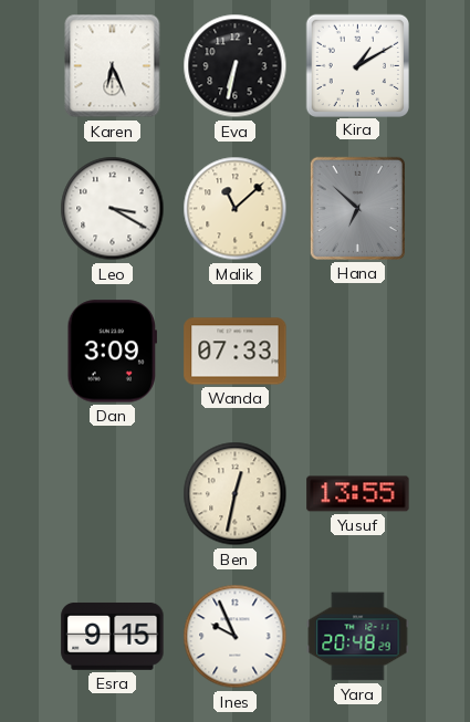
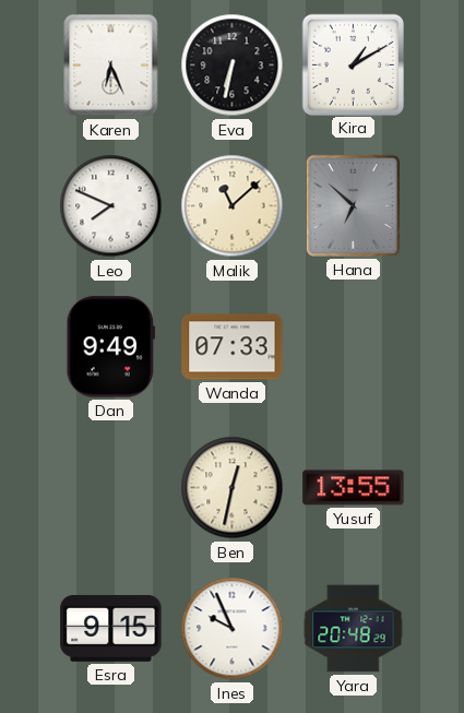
Leo: 3:20 -> 7:49
Dan: 3:09 -> 9:49
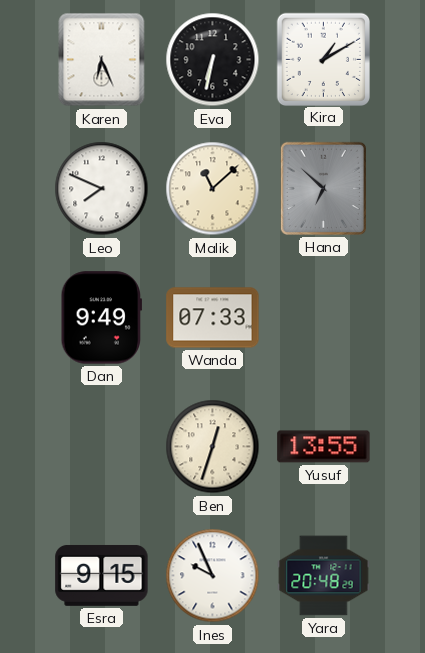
Ben: 12:32 -> 12:33
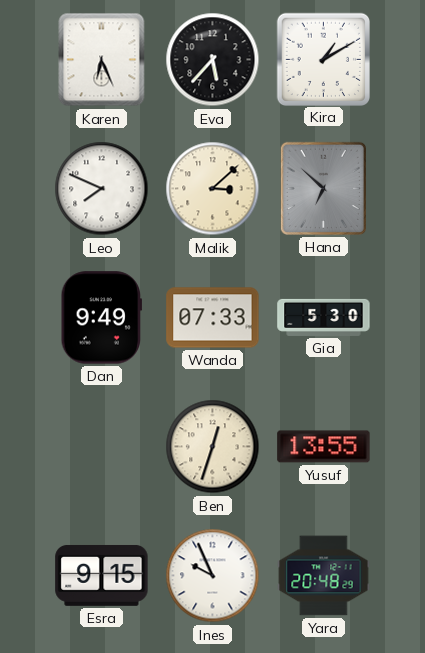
Eva: 6:32 -> 5:37
Malik: 11:08 -> 3:08
Gia: none -> 5:30
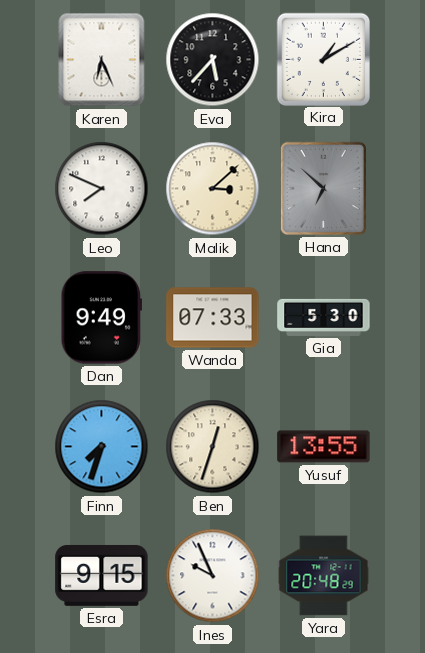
Finn: none -> 7:33
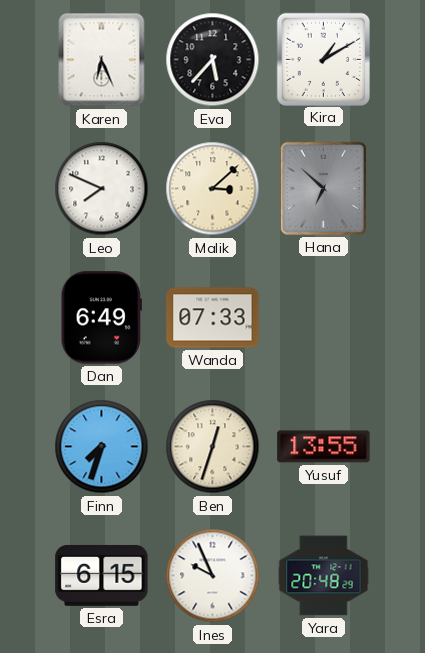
Dan: 9:49 -> 6:49
Gia: 5:30 -> none
Esra: 9:15 -> 6:15
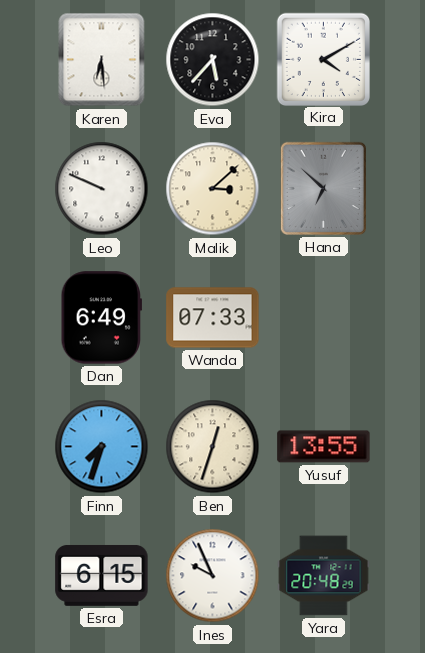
Karen: 6:26 -> 6:29
Kira: 1:10 -> 4:10
Leo: 7:49 -> 9:49
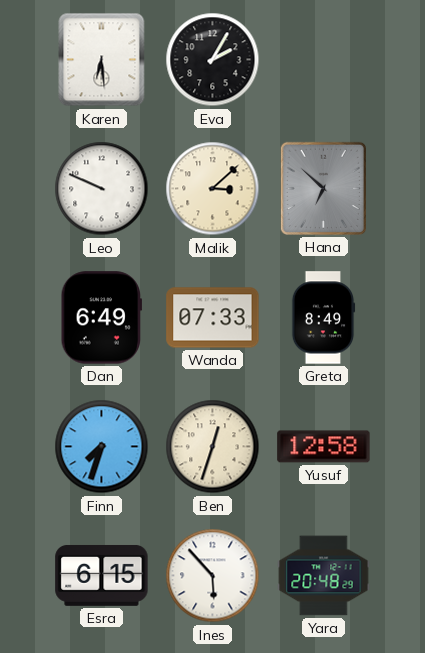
Eva: 5:37 -> 2:05
Kira: 4:10 -> none
Greta: none -> 8:49
Yusuf: 13:55 -> 12:58
Ines: 9:56 -> 5:53
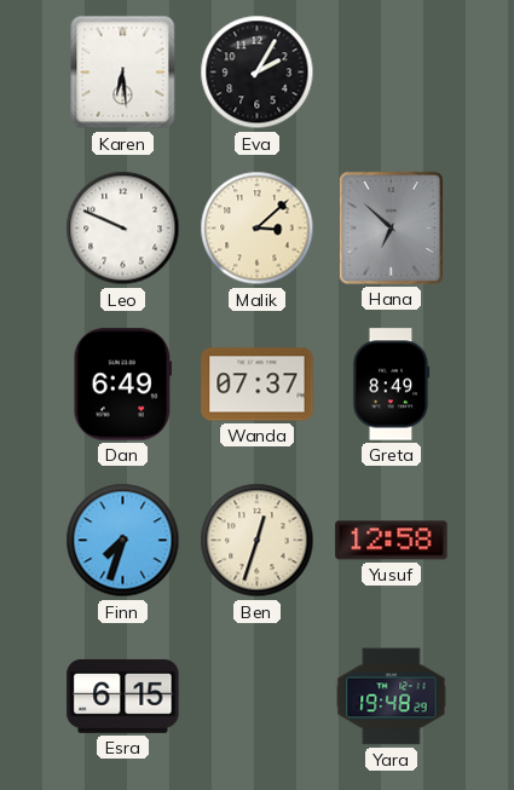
Wanda: 07:33 -> 07:37
Ines: 5:53 -> none
Yara: 20:48 -> 19:48
